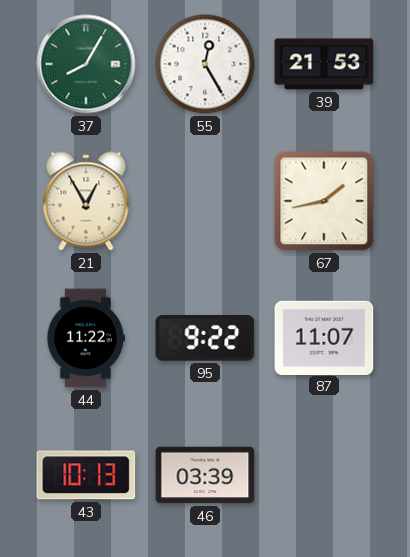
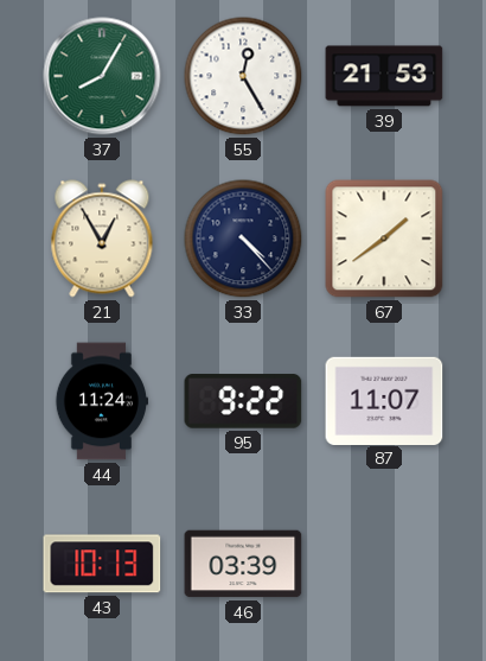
33: none -> 4:23
67: 1:43 -> 1:39
44: 11:22 -> 11:24
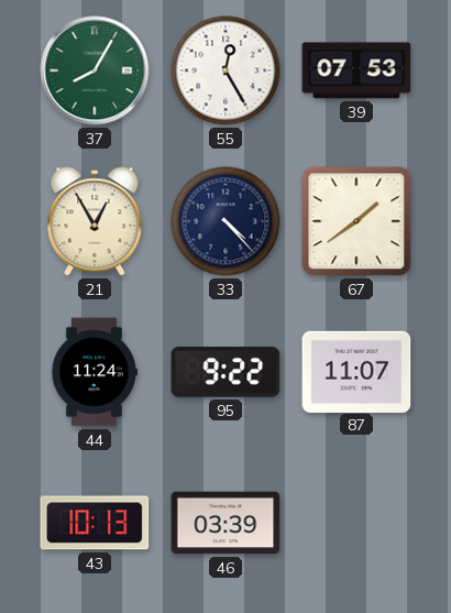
39: 21:53 -> 07:53
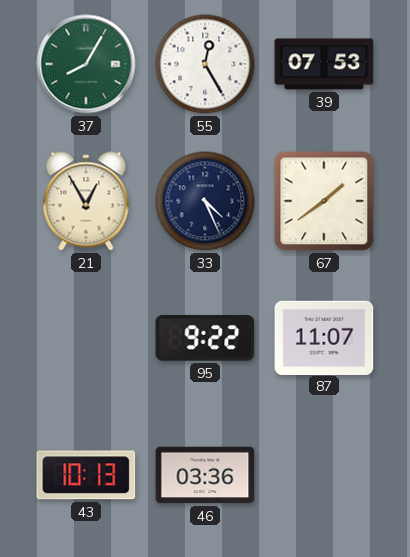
33: 4:23 -> 4:26
44: 11:24 -> none
46: 03:39 -> 03:36
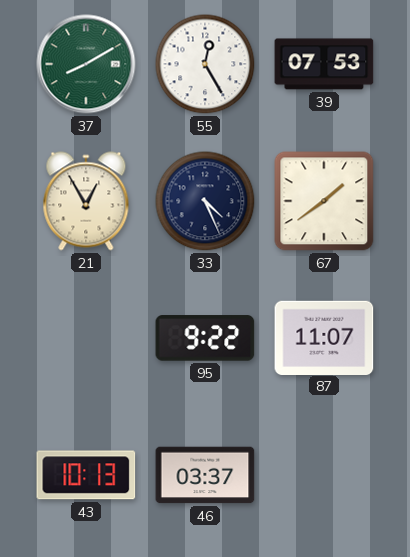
37: 8:05 -> 8:10
46: 03:36 -> 03:37
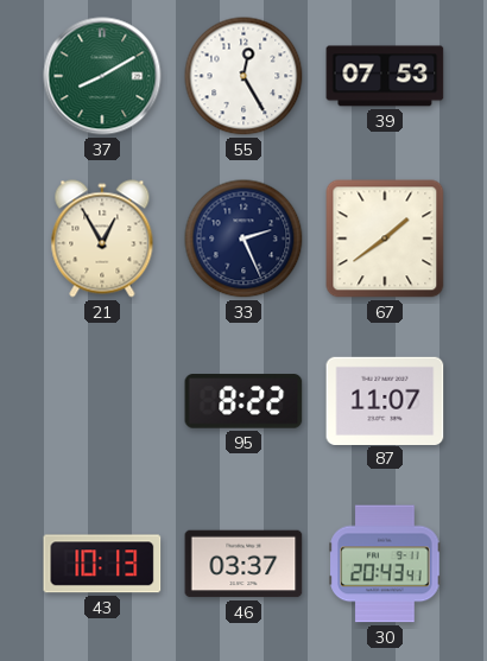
33: 4:26 -> 2:26
95: 9:22 -> 8:22
30: none -> 20:43
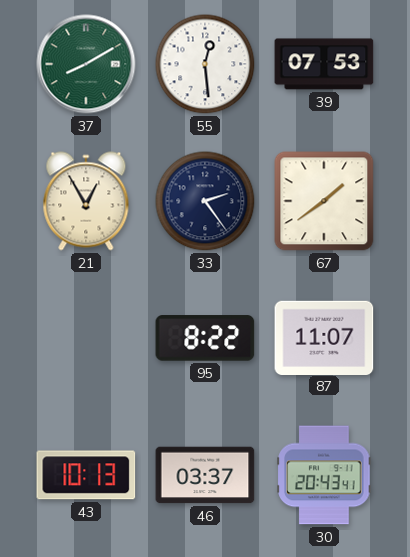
55: 12:25 -> 12:29
33: 2:26 -> 2:24
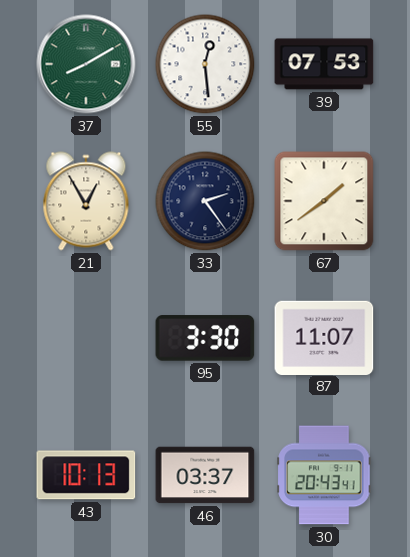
95: 8:22 -> 3:30
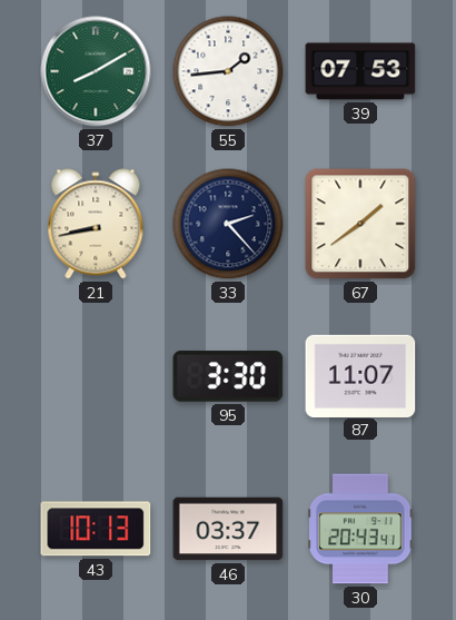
55: 12:29 -> 1:44
21: 12:55 -> 8:43
33: 2:24 -> 2:23
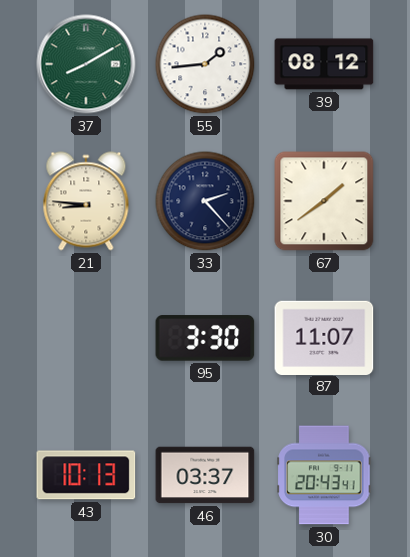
39: 07:53 -> 08:12
21: 8:43 -> 8:46
